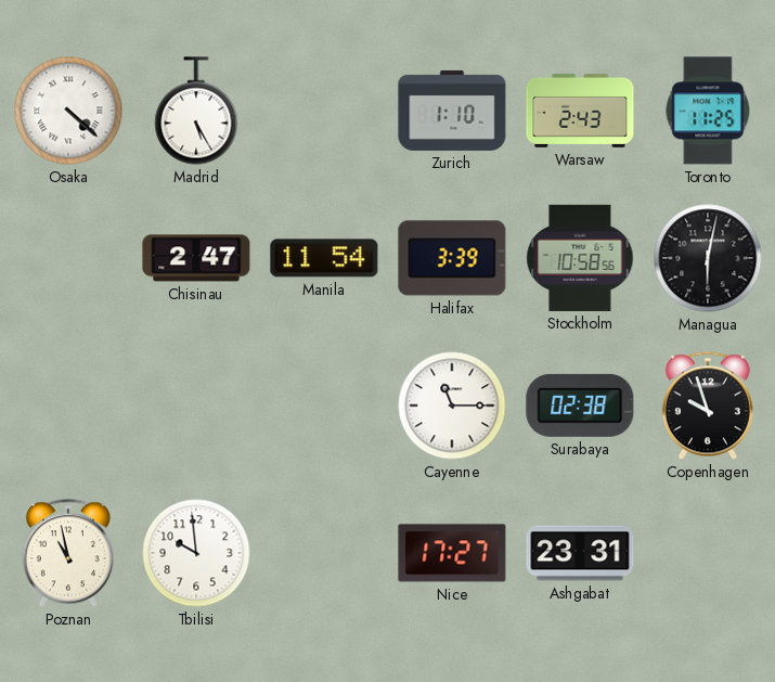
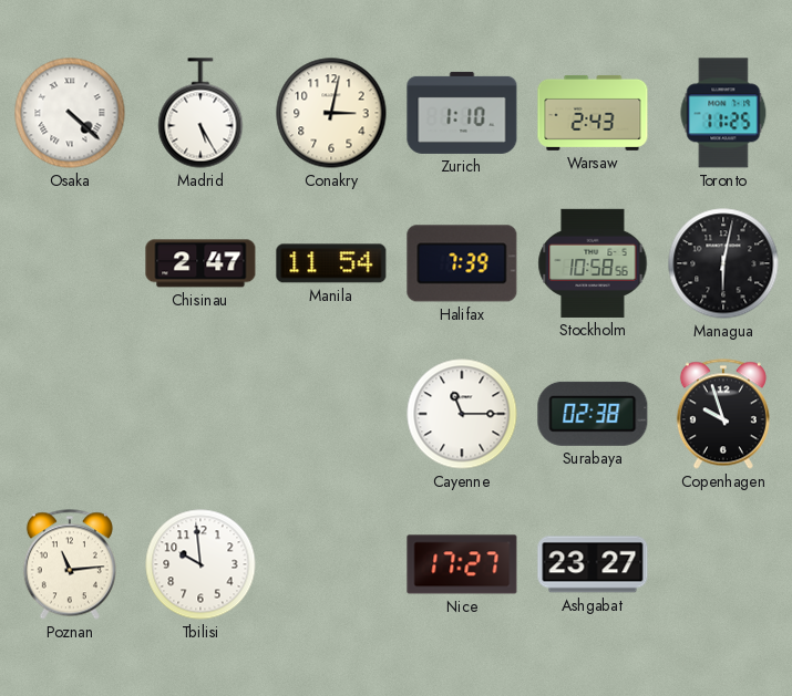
Conakry: none -> 3:02
Halifax: 3:39 -> 7:39
Poznan: 10:58 -> 11:14
Ashgabat: 23:31 -> 23:27
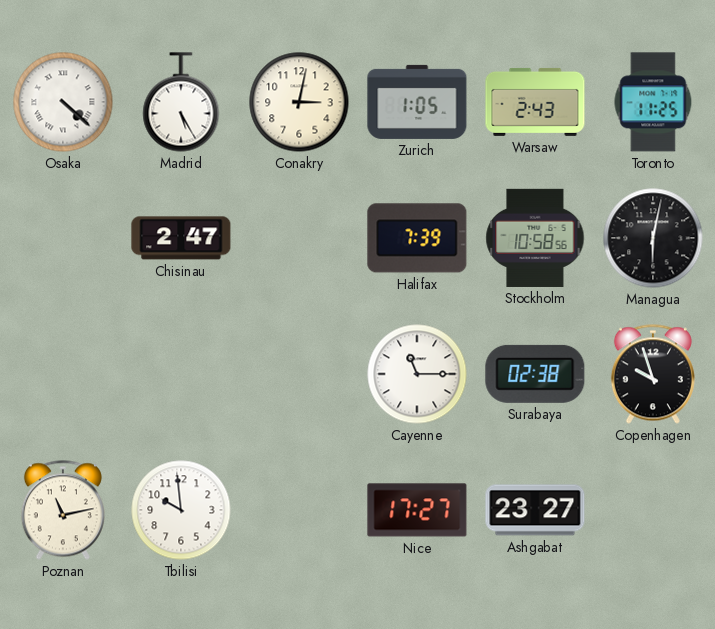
Zurich: 1:10 -> 1:05
Manila: 11:54 -> none
Poznan: 11:14 -> 11:13
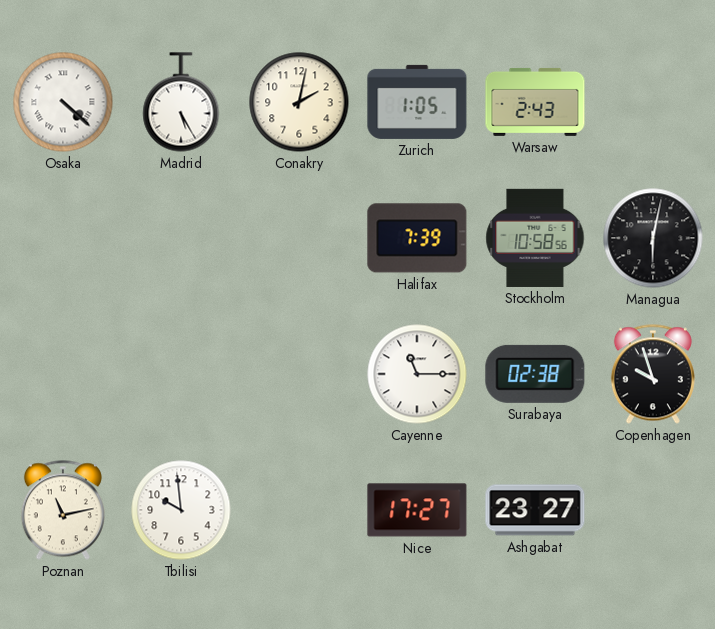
Conakry: 3:02 -> 2:02
Toronto: 11:25 -> none
Chisinau: 2:47 -> none
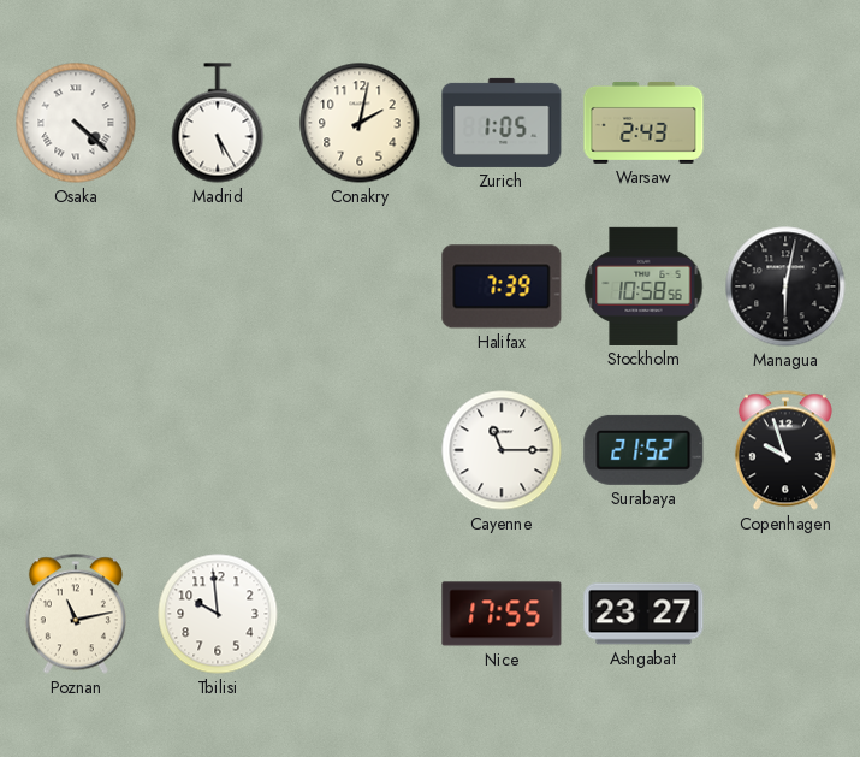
Surabaya: 02:38 -> 21:52
Nice: 17:27 -> 17:55
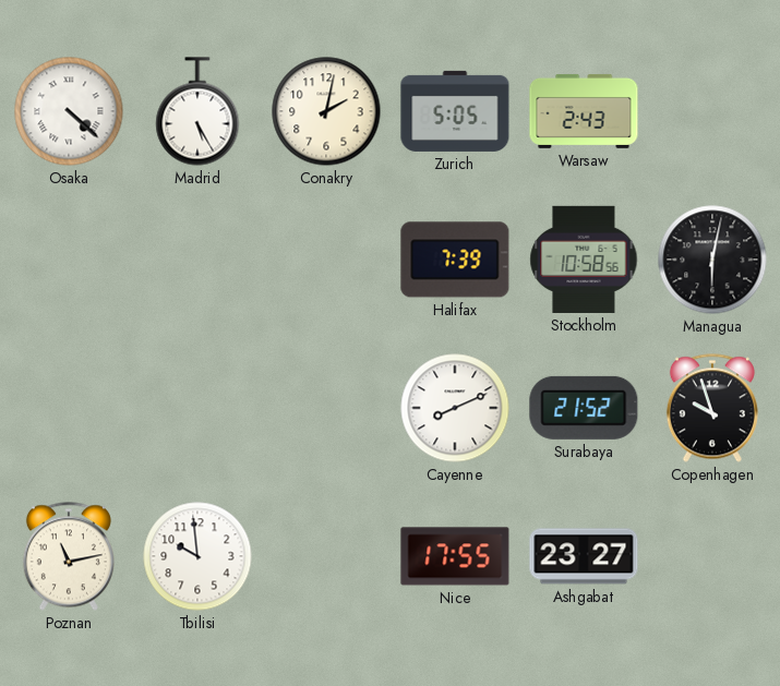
Zurich: 1:05 -> 5:05
Cayenne: 11:15 -> 8:11
